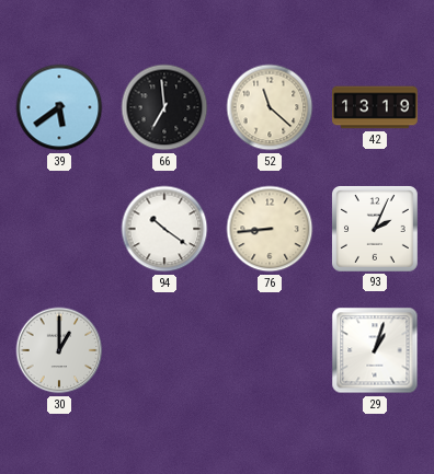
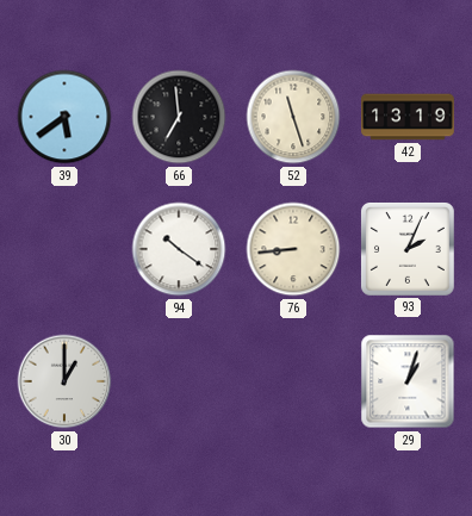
52: 11:22 -> 11:27
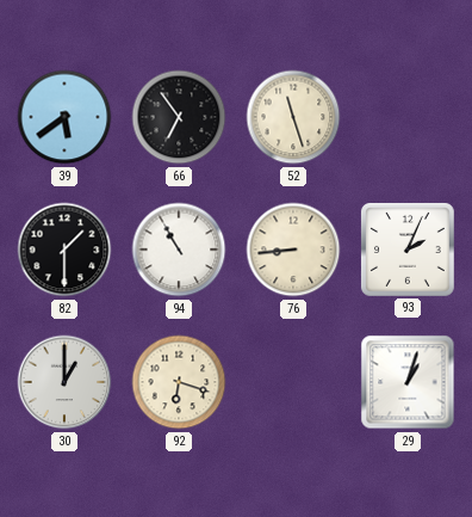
66: 6:59 -> 6:54
42: 13:19 -> none
82: none -> 1:30
94: 10:21 -> 10:55
92: none -> 6:18
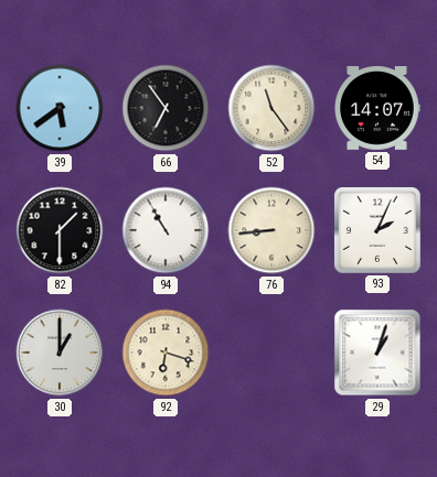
52: 11:27 -> 11:24
54: none -> 14:07
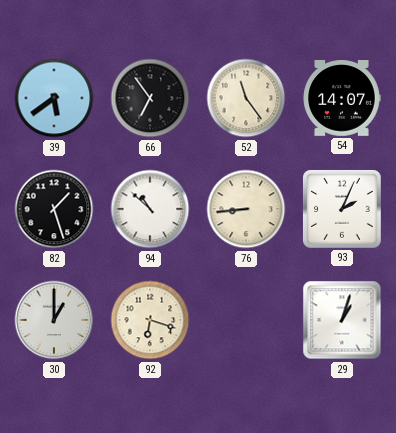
82: 1:30 -> 1:27
94: 10:55 -> 10:52
